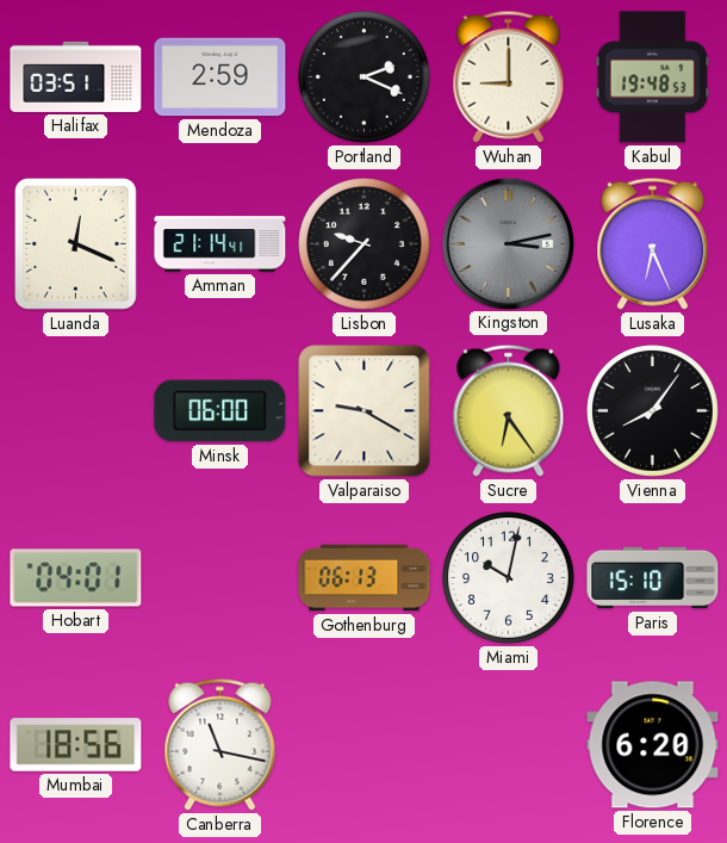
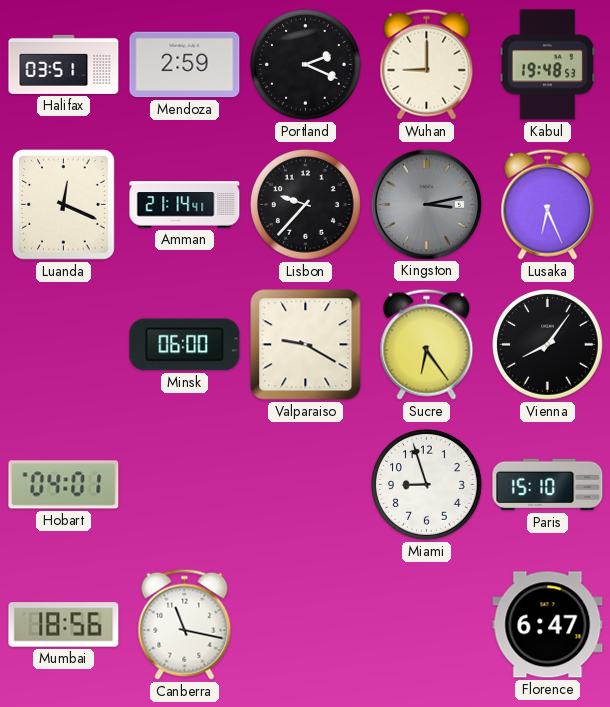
Gothenburg: 06:13 -> none
Miami: 10:02 -> 8:57
Florence: 6:20 -> 6:47
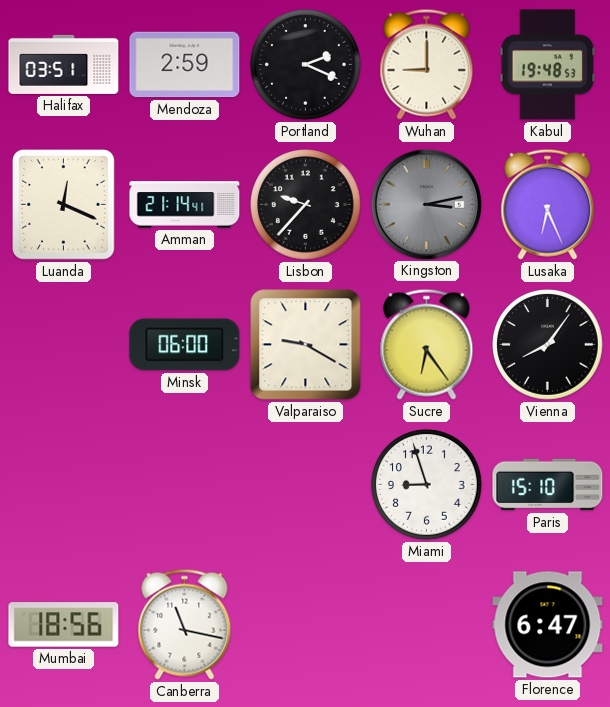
Hobart: 04:01 -> none
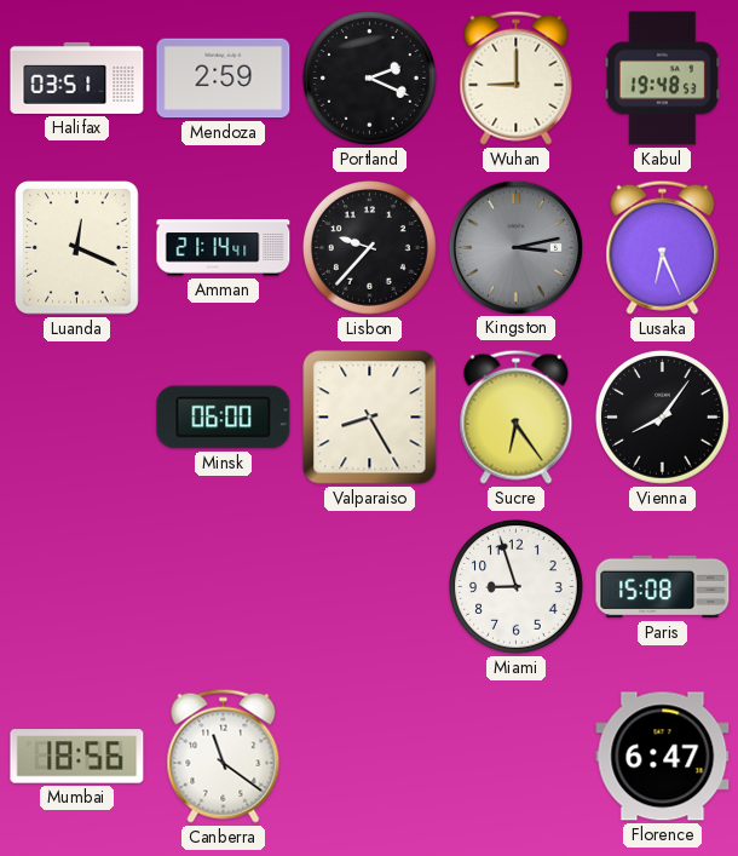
Valparaiso: 9:20 -> 8:25
Paris: 15:10 -> 15:08
Canberra: 11:17 -> 11:21
